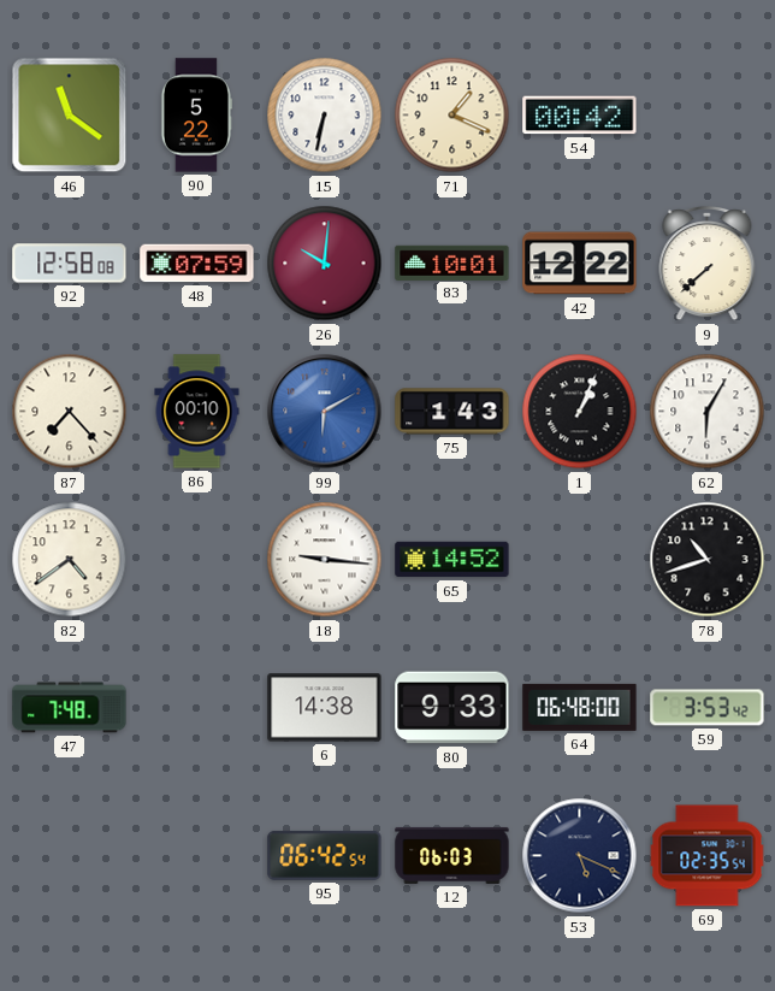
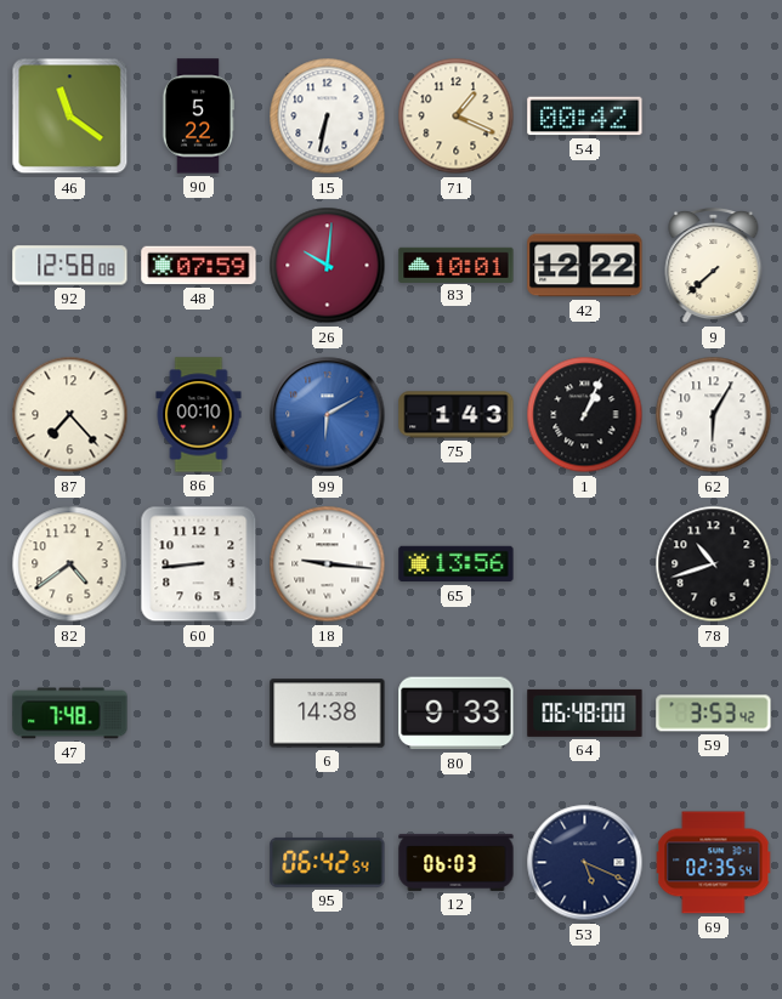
60: none -> 8:44
65: 14:52 -> 13:56
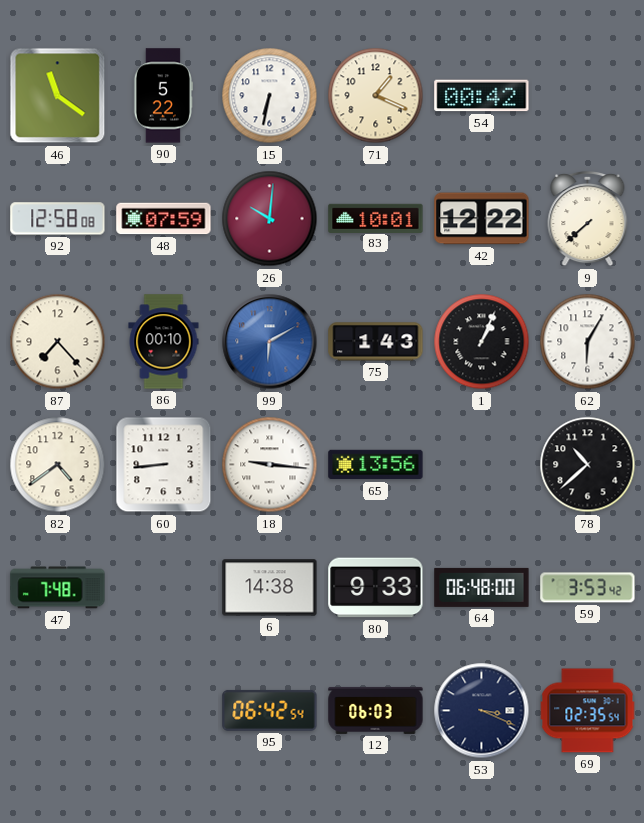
78: 10:42 -> 10:38
53: 5:19 -> 3:19
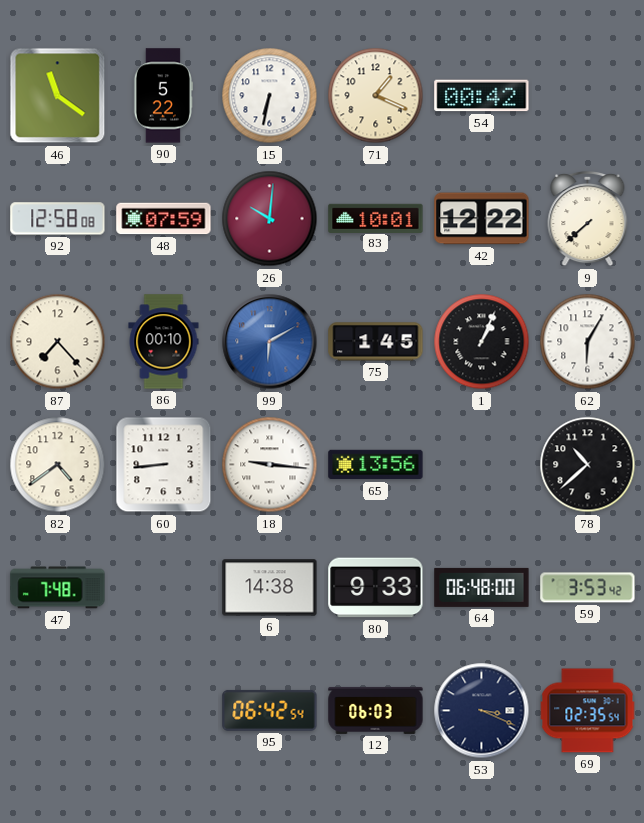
75: 1:43 -> 1:45
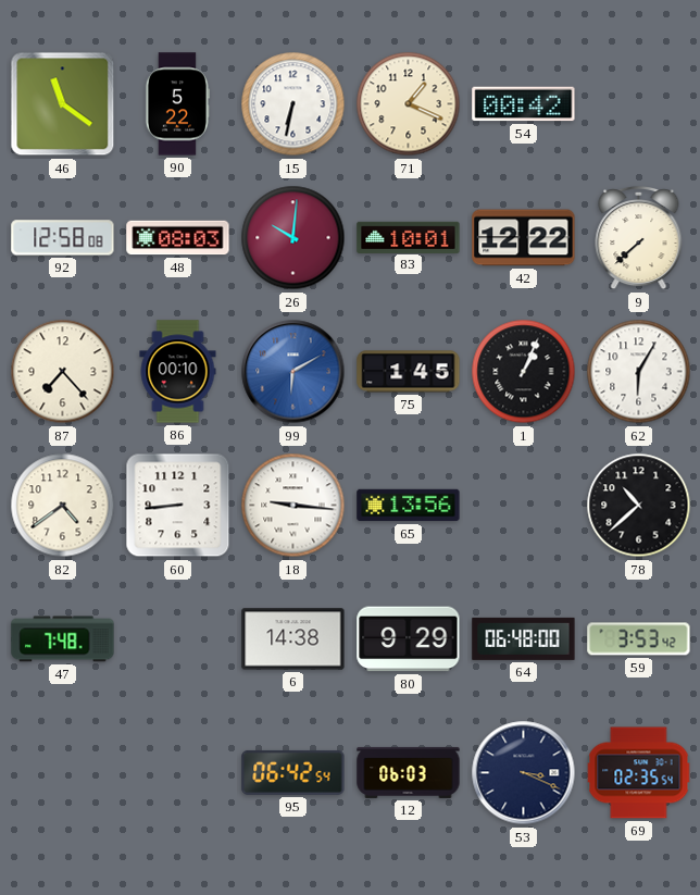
48: 07:59 -> 08:03
80: 9:33 -> 9:29
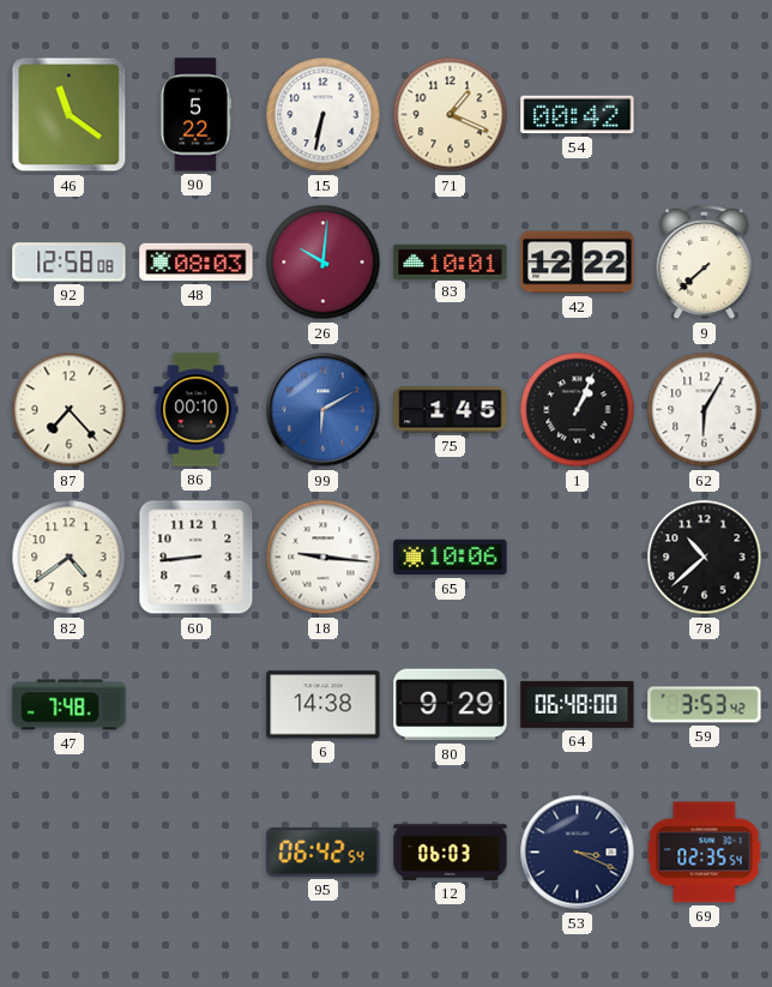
65: 13:56 -> 10:06
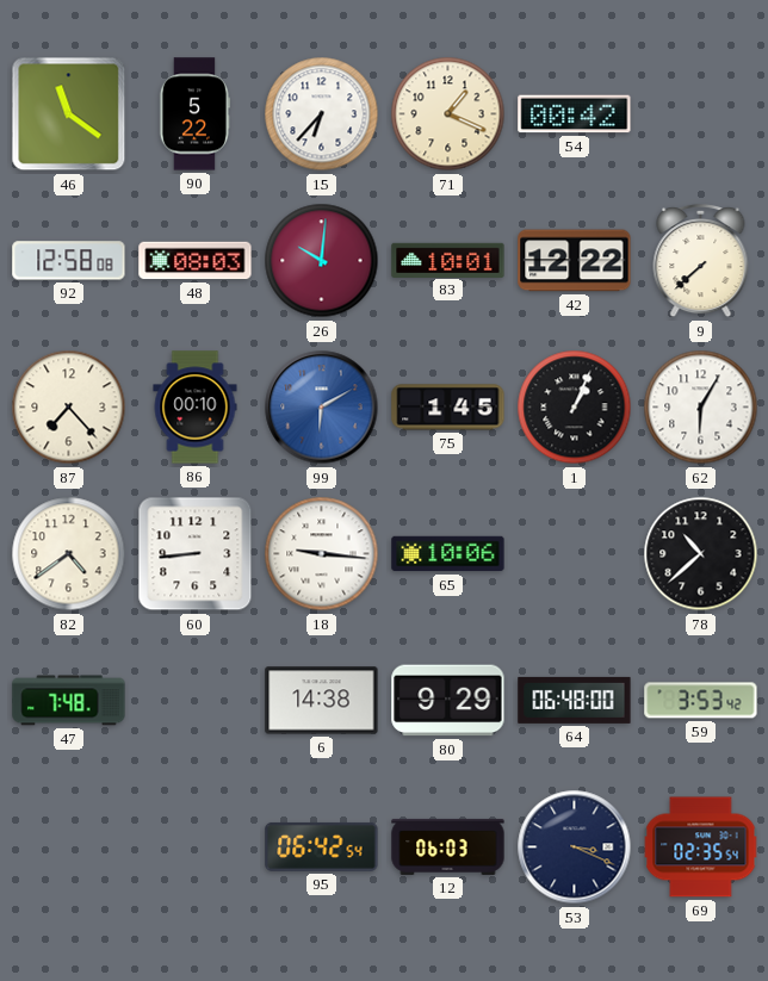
15: 6:32 -> 6:37
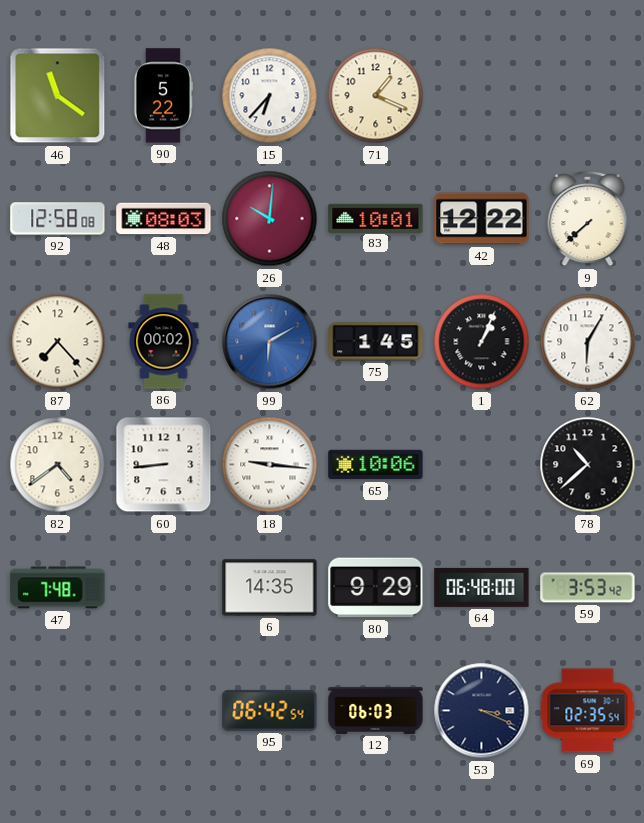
54: 00:42 -> none
86: 00:10 -> 00:02
6: 14:38 -> 14:35
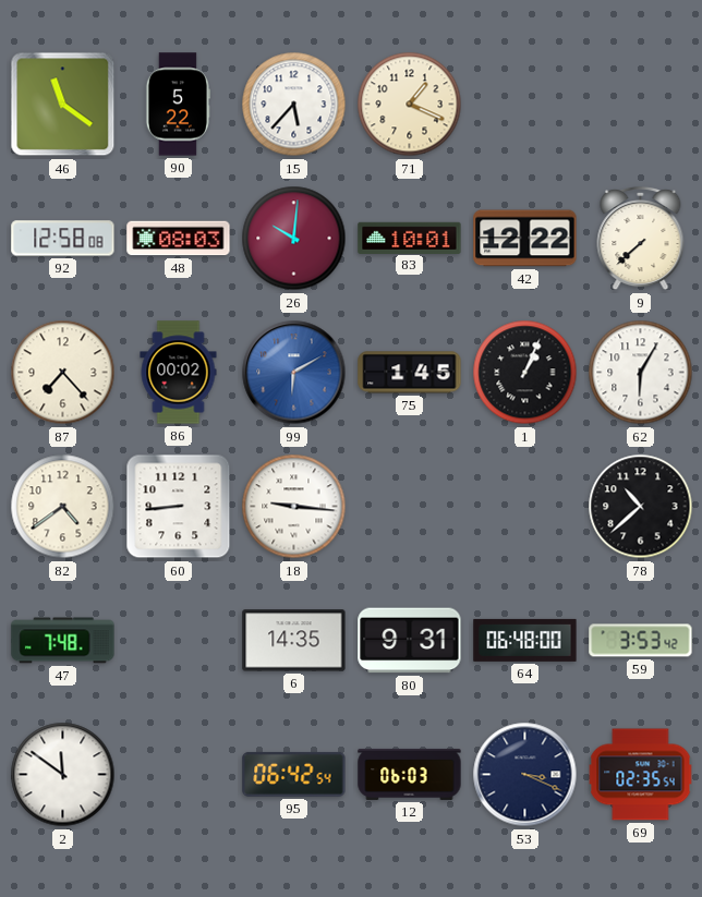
15: 6:37 -> 5:37
65: 10:06 -> none
80: 9:29 -> 9:31
2: none -> 11:51
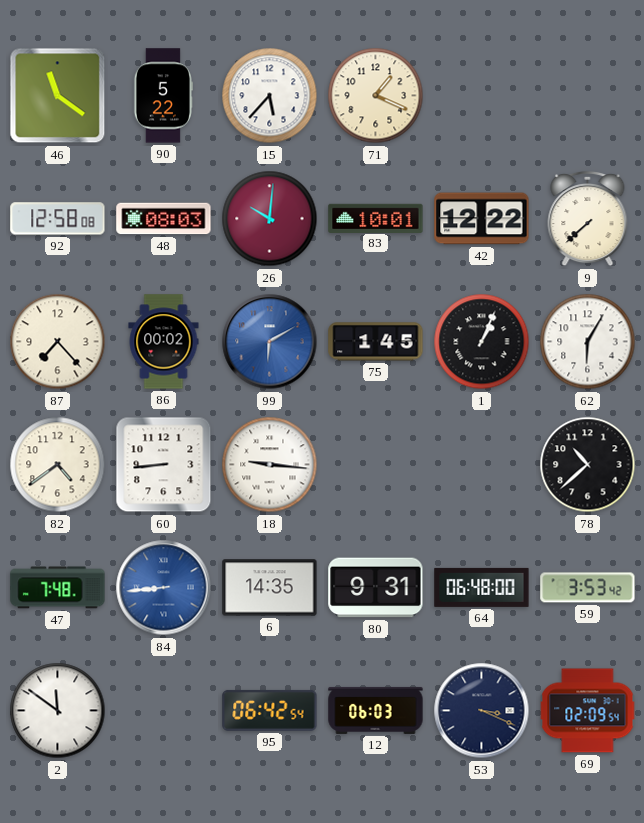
84: none -> 8:44
69: 02:35 -> 02:09
